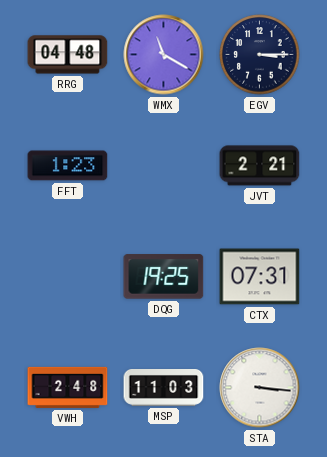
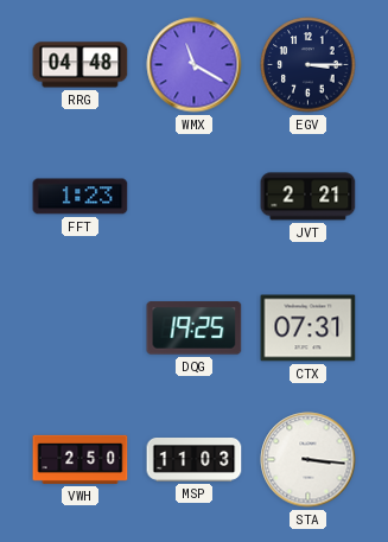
VWH: 2:48 -> 2:50
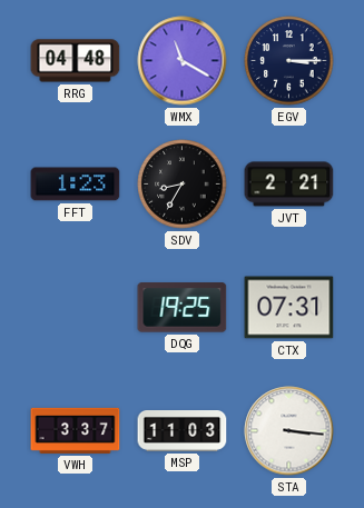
SDV: none -> 8:35
VWH: 2:50 -> 3:37
